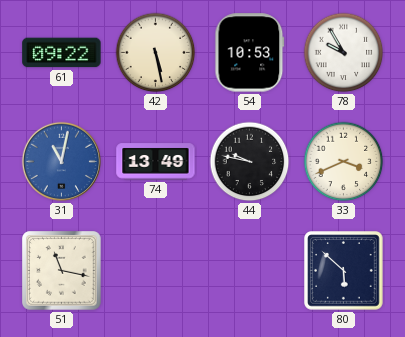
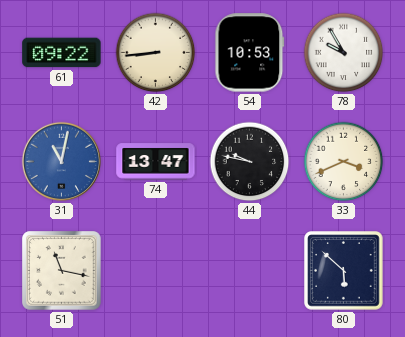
42: 5:28 -> 8:44
74: 13:49 -> 13:47
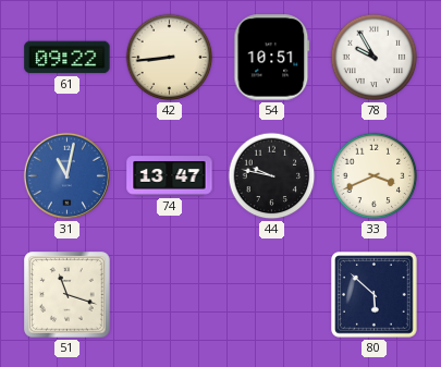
54: 10:53 -> 10:51
51: 11:17 -> 11:18
